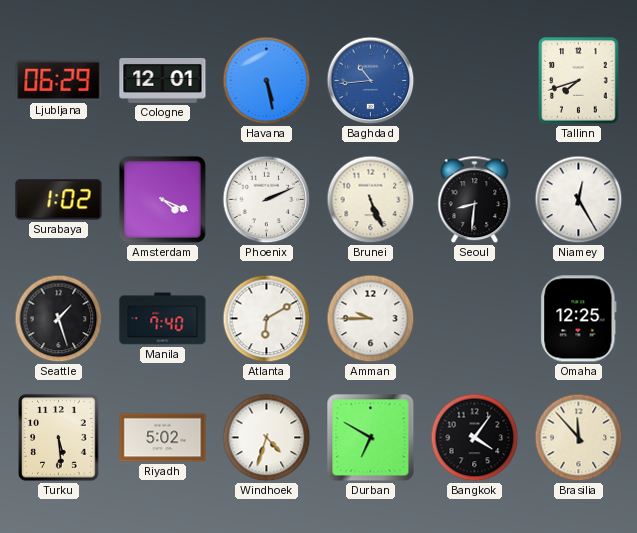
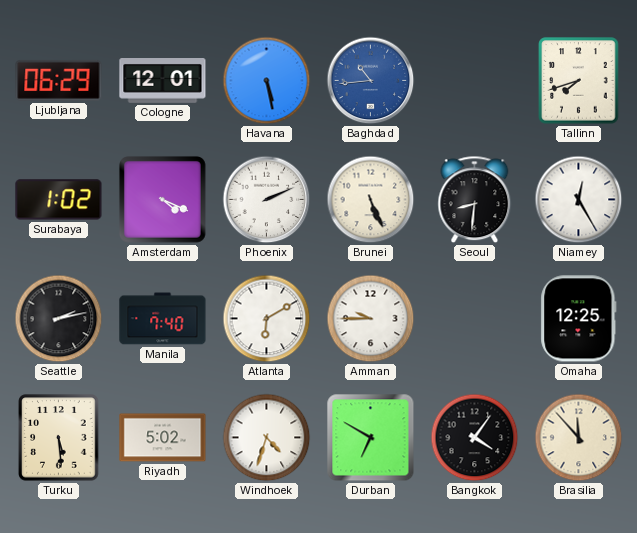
Seattle: 1:27 -> 2:13
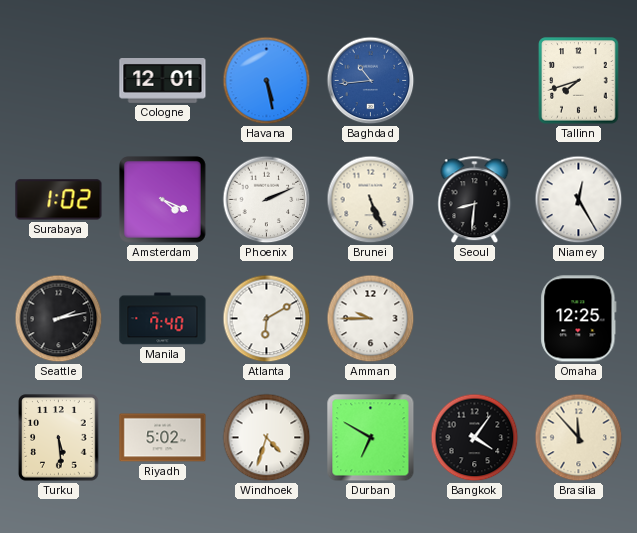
Ljubljana: 06:29 -> none
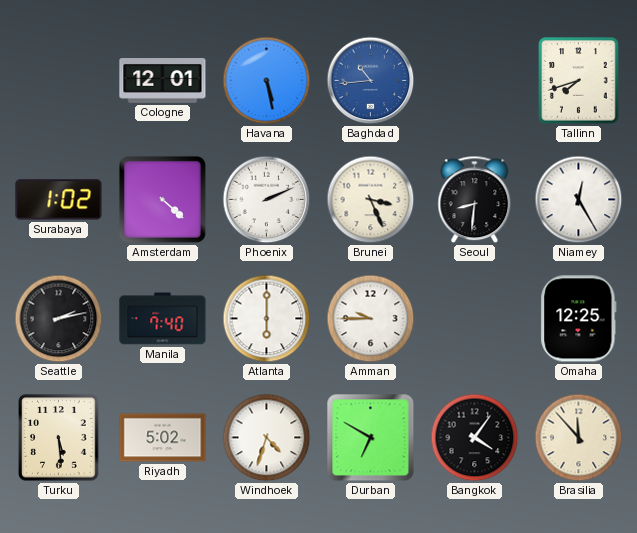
Amsterdam: 4:19 -> 4:22
Brunei: 5:26 -> 3:26
Atlanta: 6:10 -> 6:00
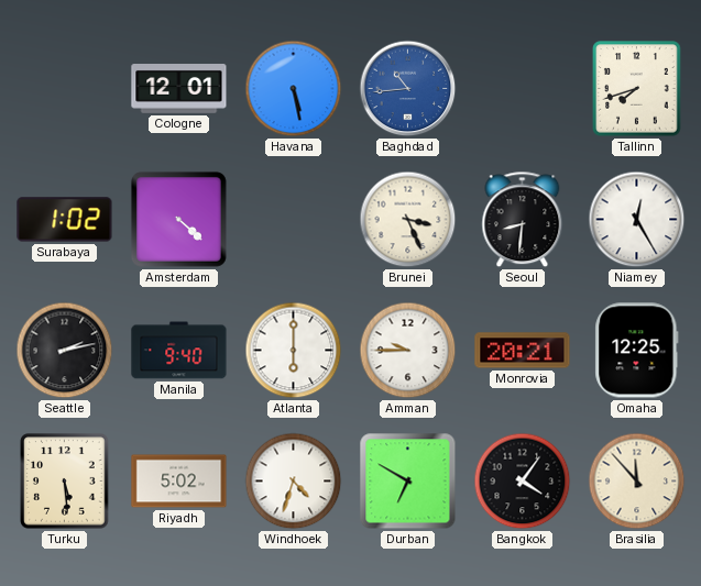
Phoenix: 2:11 -> none
Manila: 7:40 -> 9:40
Monrovia: none -> 20:21
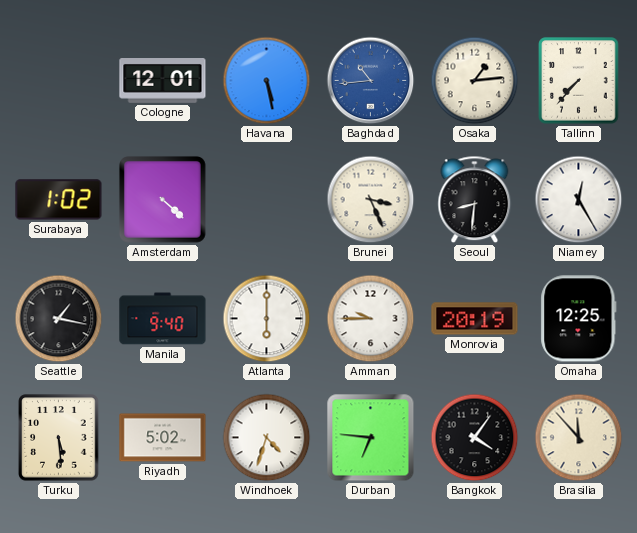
Osaka: none -> 1:14
Tallinn: 7:42 -> 7:37
Seattle: 2:13 -> 1:17
Monrovia: 20:21 -> 20:19
Durban: 6:50 -> 6:46
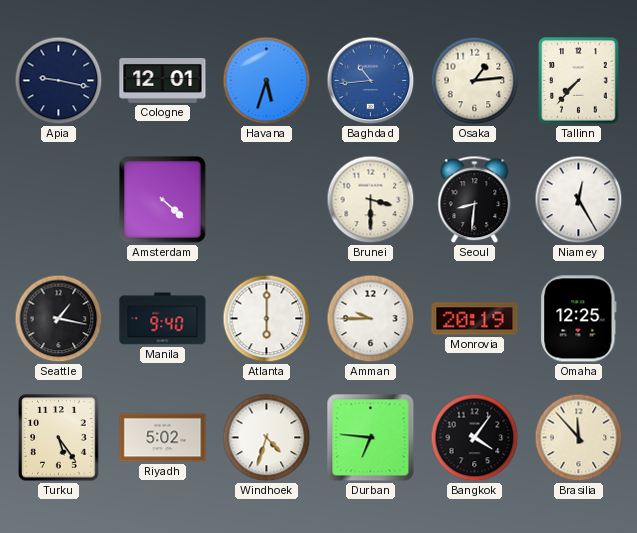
Apia: none -> 9:17
Havana: 5:28 -> 5:33
Surabaya: 1:02 -> none
Brunei: 3:26 -> 3:30
Turku: 5:29 -> 5:24
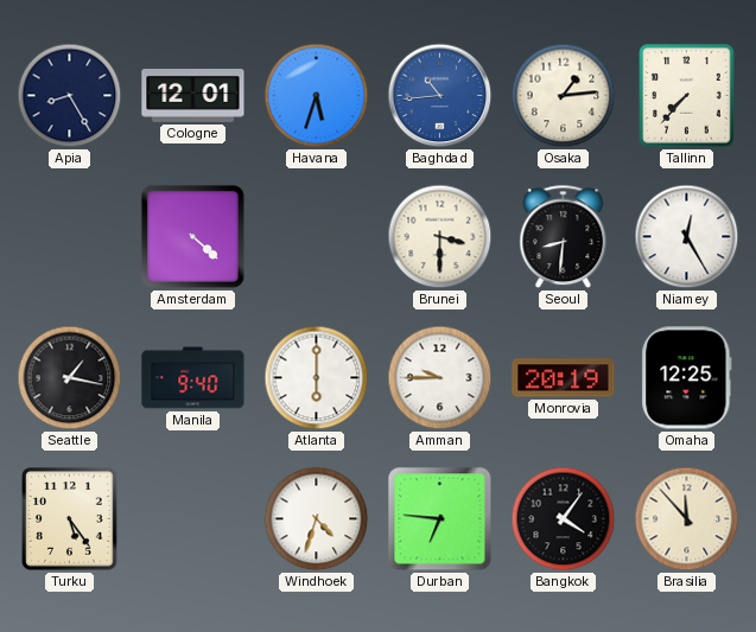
Apia: 9:17 -> 8:25
Riyadh: 5:02 -> none
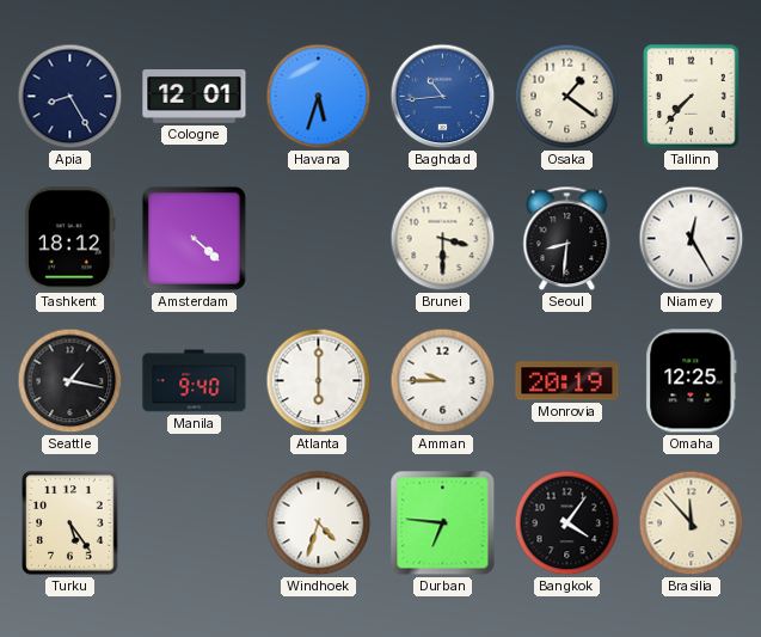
Osaka: 1:14 -> 1:21
Tashkent: none -> 18:12
